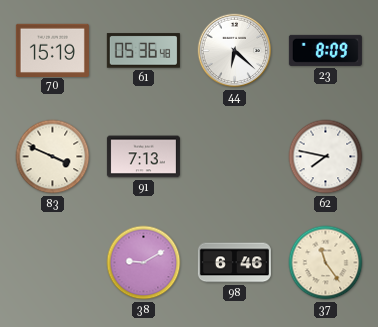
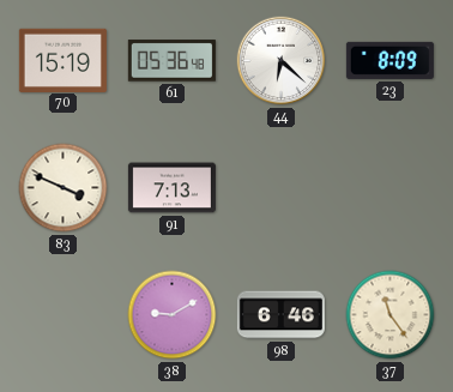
62: 7:47 -> none
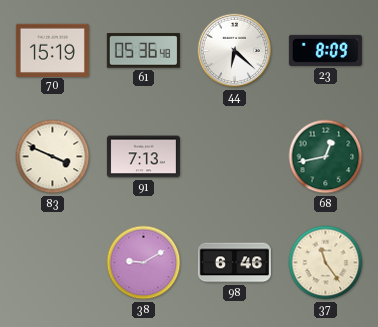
68: none -> 12:43
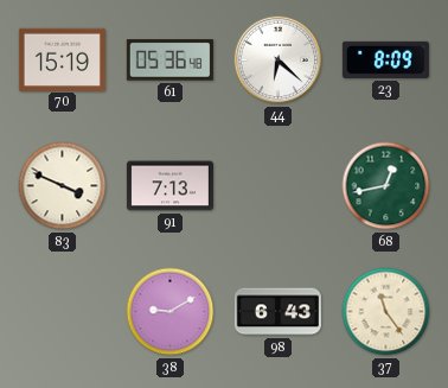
98: 6:46 -> 6:43
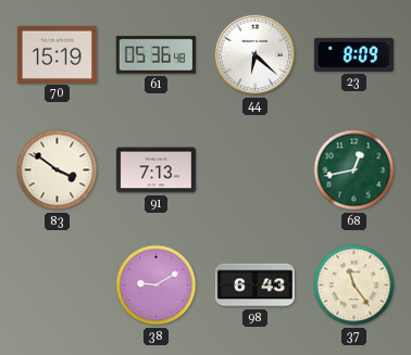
83: 3:49 -> 3:51
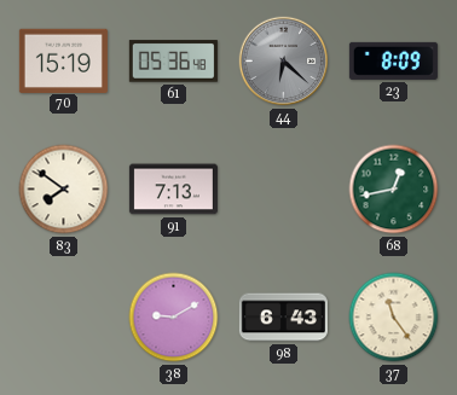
44 dial: white -> grey
83: 3:51 -> 7:51
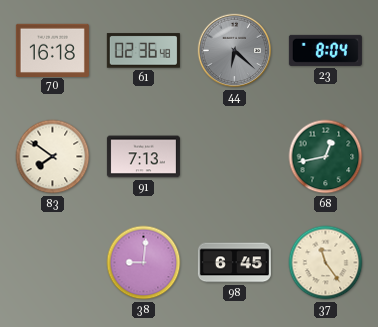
70: 15:19 -> 16:18
61: 05:36 -> 02:36
23: 8:09 -> 8:04
38: 9:10 -> 9:01
98: 6:43 -> 6:45
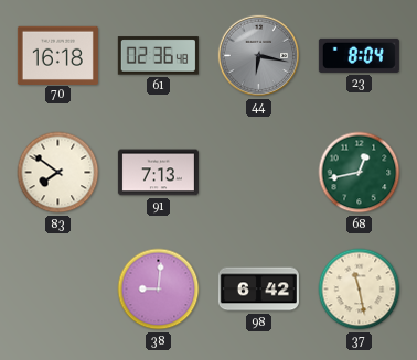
44: 6:22 -> 6:17
98: 6:45 -> 6:42
37: 11:24 -> 11:28
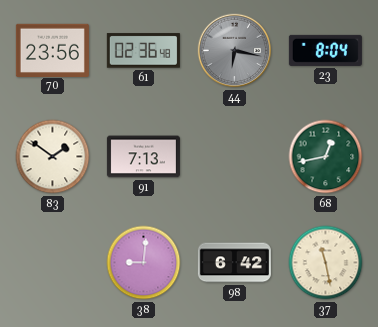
70: 16:18 -> 23:56
83: 7:51 -> 1:51
